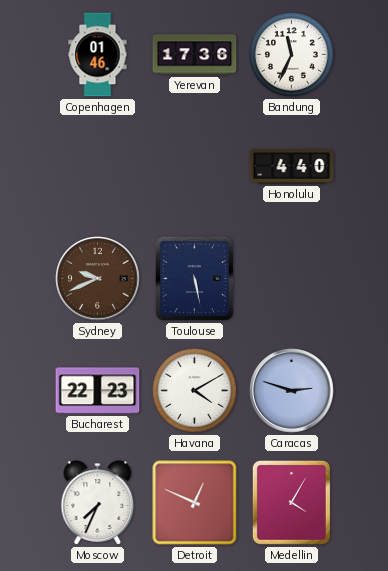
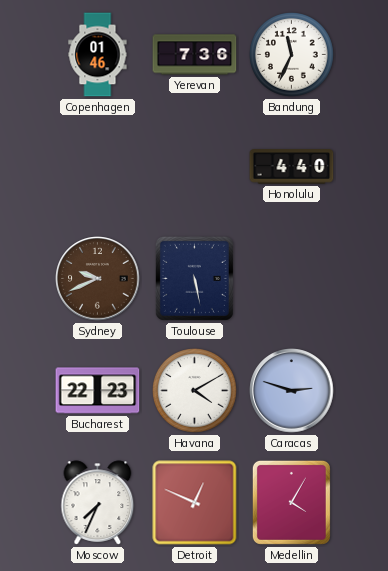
Yerevan: 17:36 -> 7:36
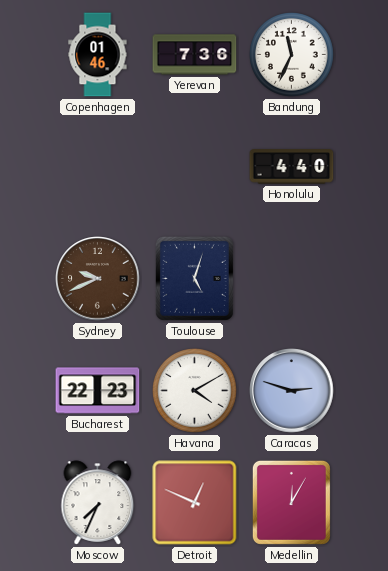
Toulouse: 5:28 -> 5:03
Medellin: 4:05 -> 12:05
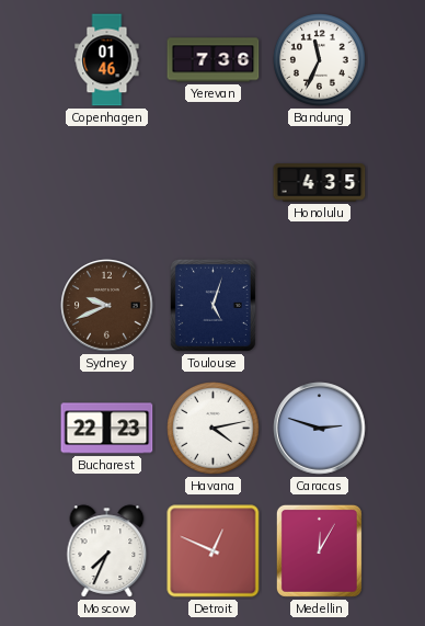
Honolulu: 4:40 -> 4:35
Havana: 4:10 -> 4:13
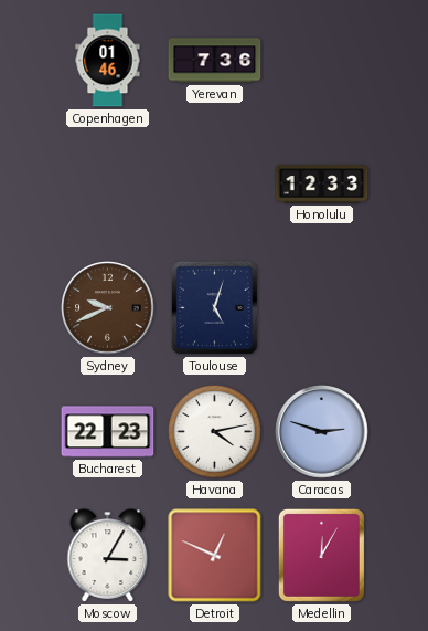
Bandung: 11:34 -> none
Honolulu: 4:35 -> 12:33
Moscow: 7:34 -> 3:05
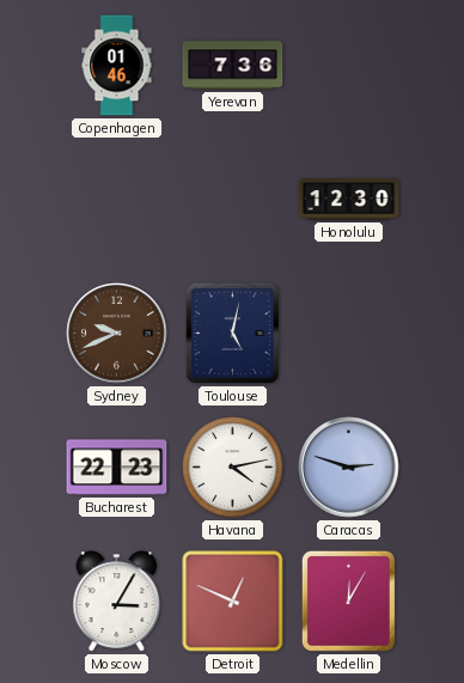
Honolulu: 12:33 -> 12:30
Toulouse: 5:03 -> 5:02
